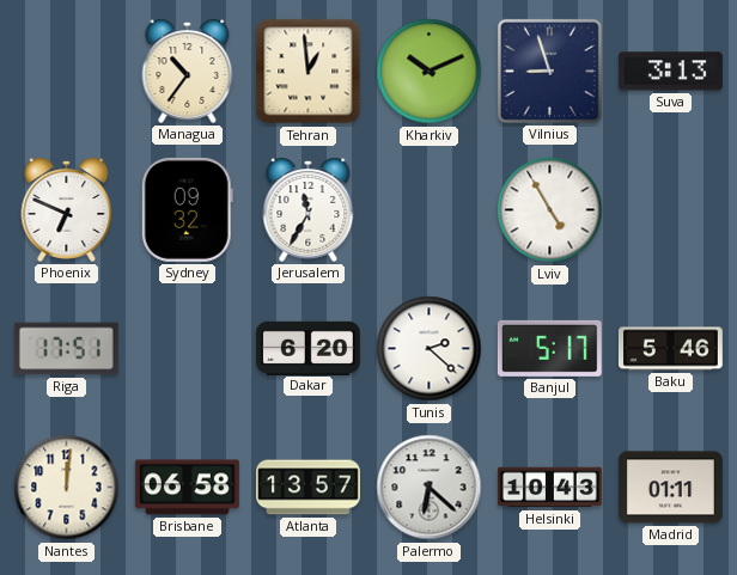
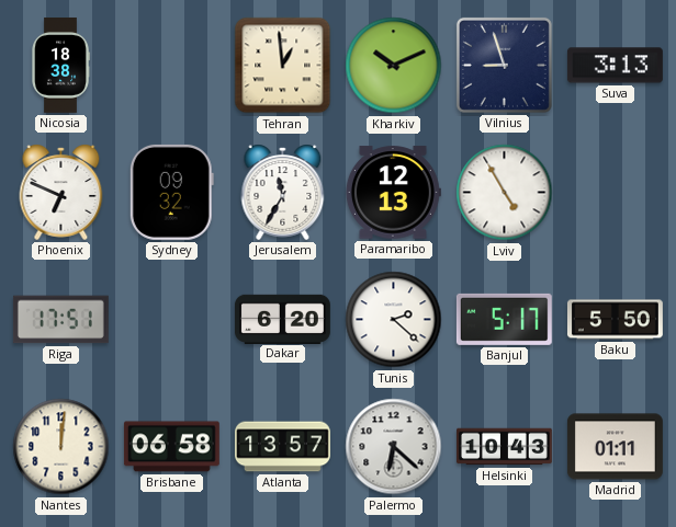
Nicosia: none -> 18:38
Managua: 10:36 -> none
Paramaribo: none -> 12:13
Baku: 5:46 -> 5:50
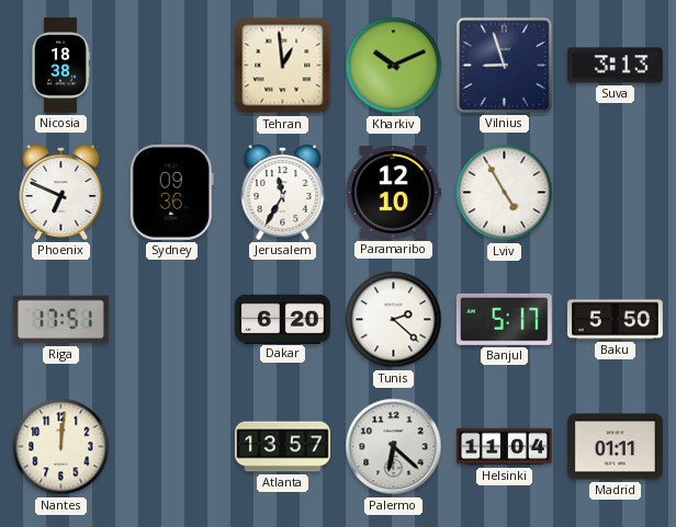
Sydney: 09:32 -> 09:36
Paramaribo: 12:13 -> 12:10
Brisbane: 06:58 -> none
Helsinki: 10:43 -> 11:04
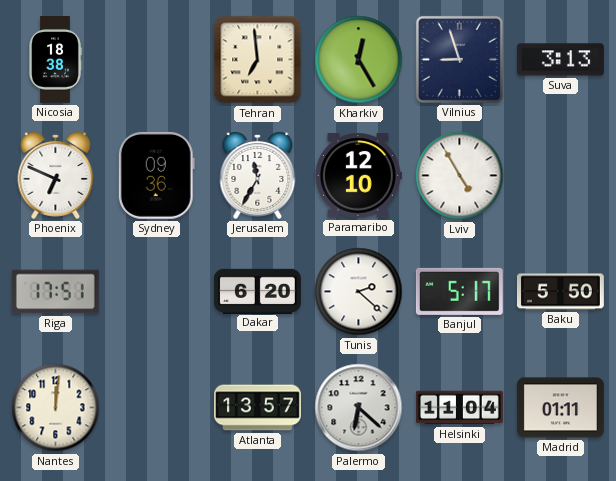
Tehran: 12:59 -> 6:59
Kharkiv: 10:11 -> 12:25
